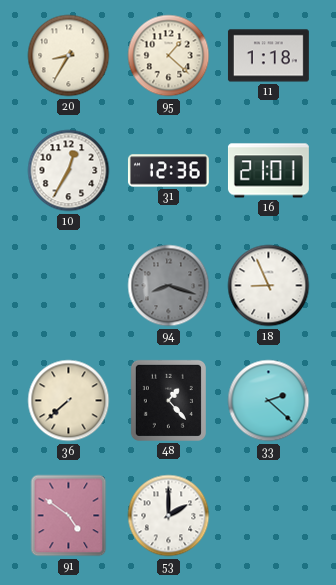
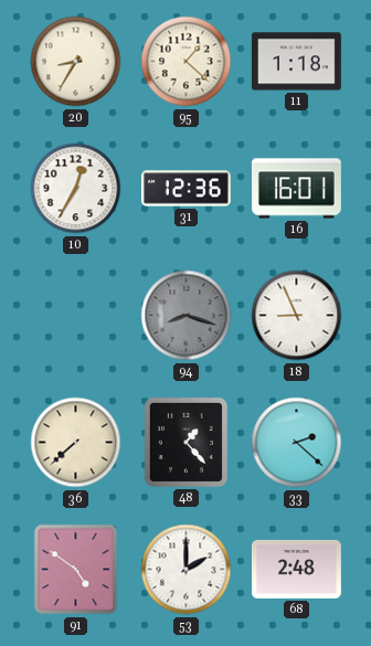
16: 21:01 -> 16:01
68: none -> 2:48
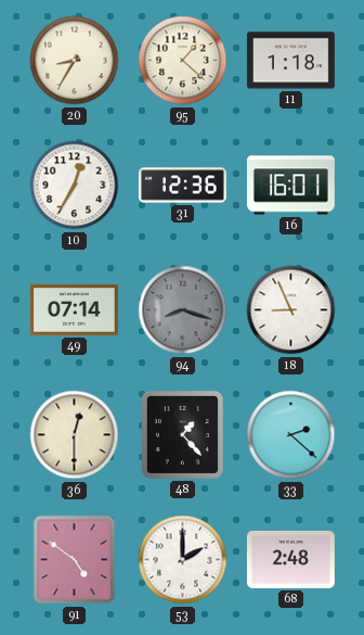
49: none -> 07:14
36: 7:38 -> 12:30
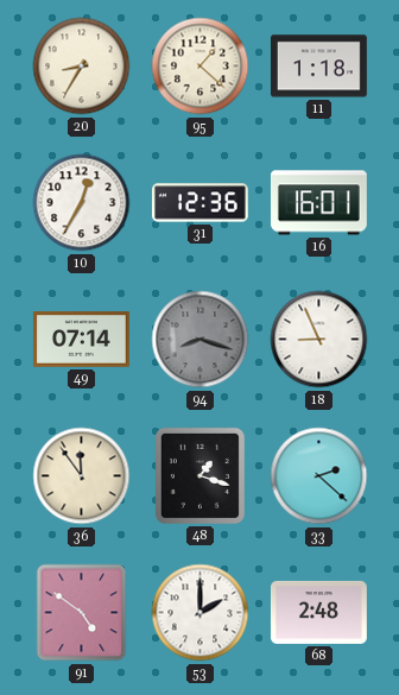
36: 12:30 -> 11:54
48: 1:23 -> 1:18
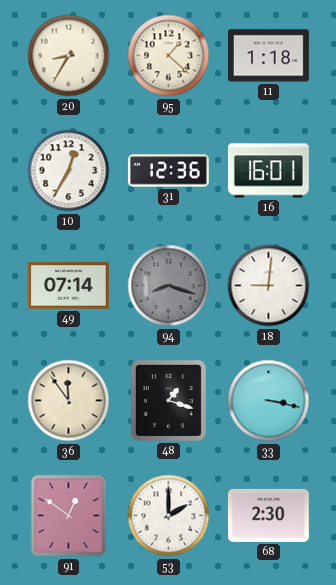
18: 8:56 -> 9:01
33: 2:22 -> 3:17
91: 4:51 -> 12:51
68: 2:48 -> 2:30
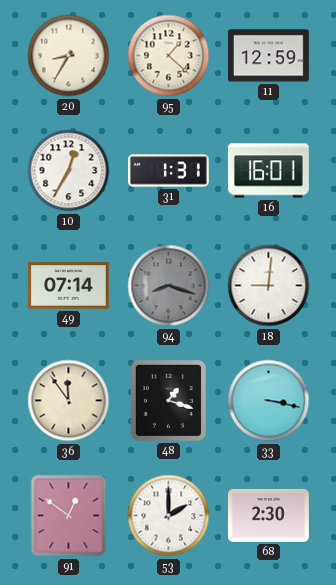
11: 1:18 -> 12:59
31: 12:36 -> 1:31
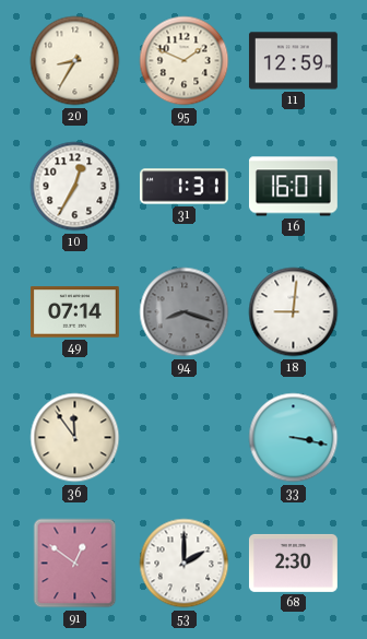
95: 1:22 -> 1:49
48: 1:18 -> none
